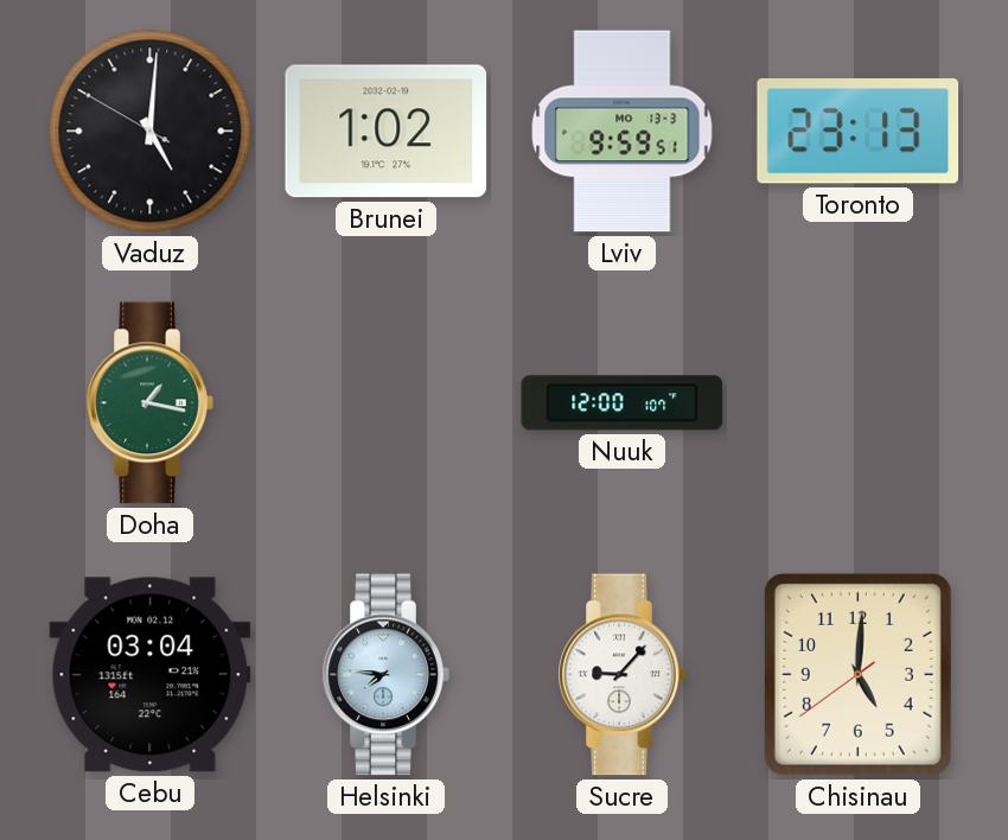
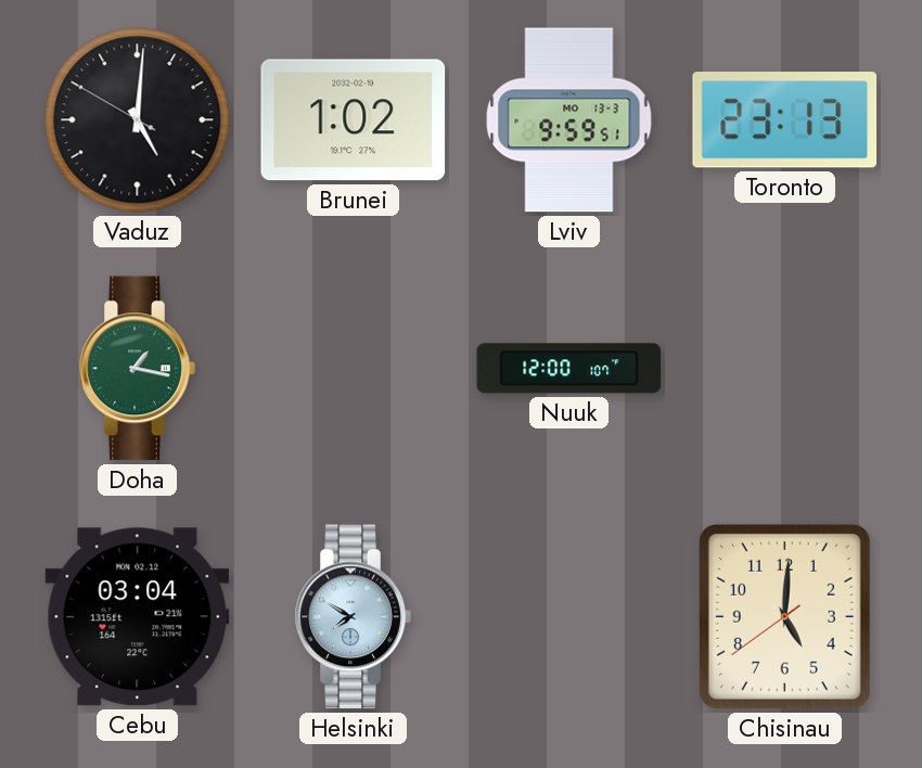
Helsinki: 7:46 -> 7:50
Sucre: 9:07 -> none
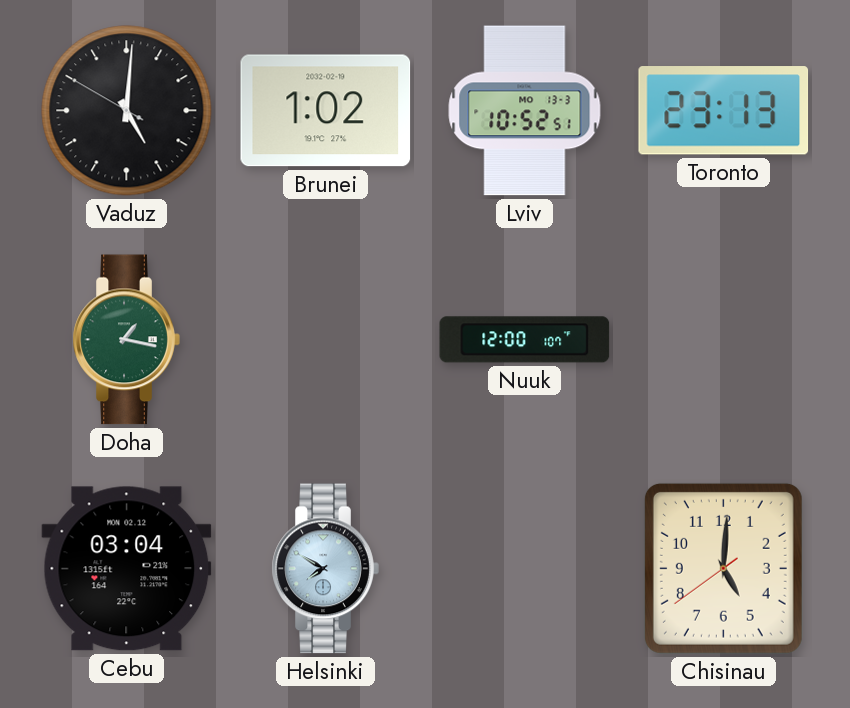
Lviv: 9:59 -> 10:52
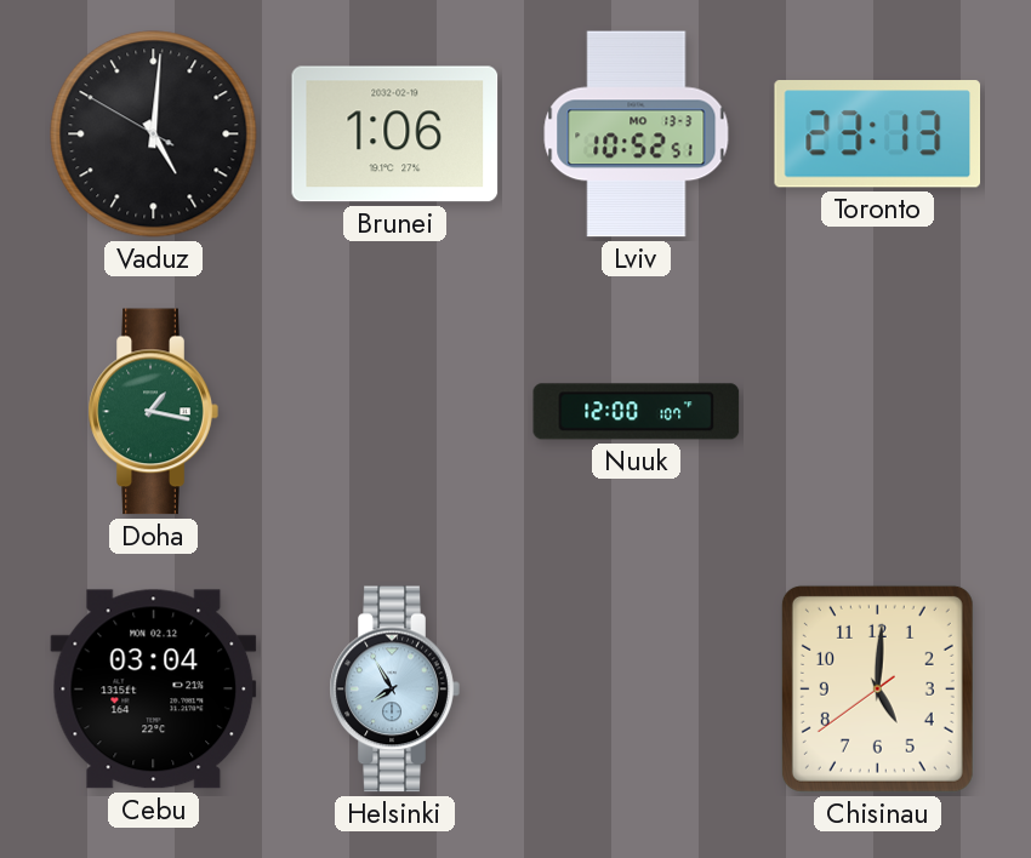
Brunei: 1:02 -> 1:06
Helsinki: 7:50 -> 7:55
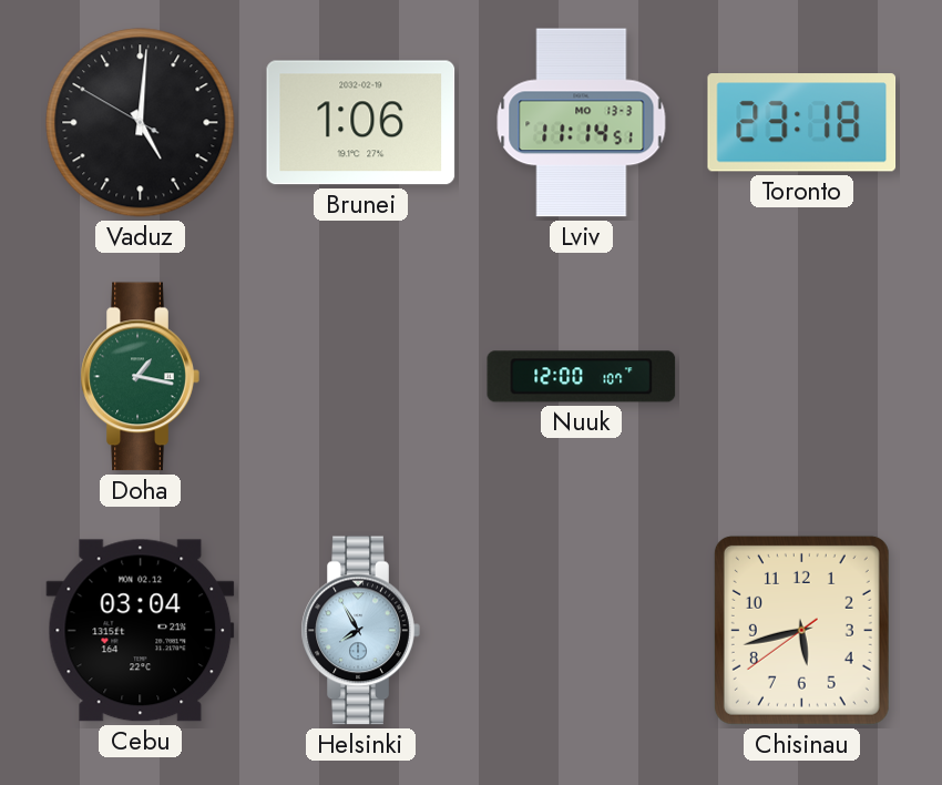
Lviv: 10:52 -> 11:14
Toronto: 23:13 -> 23:18
Chisinau: 5:00 -> 5:42
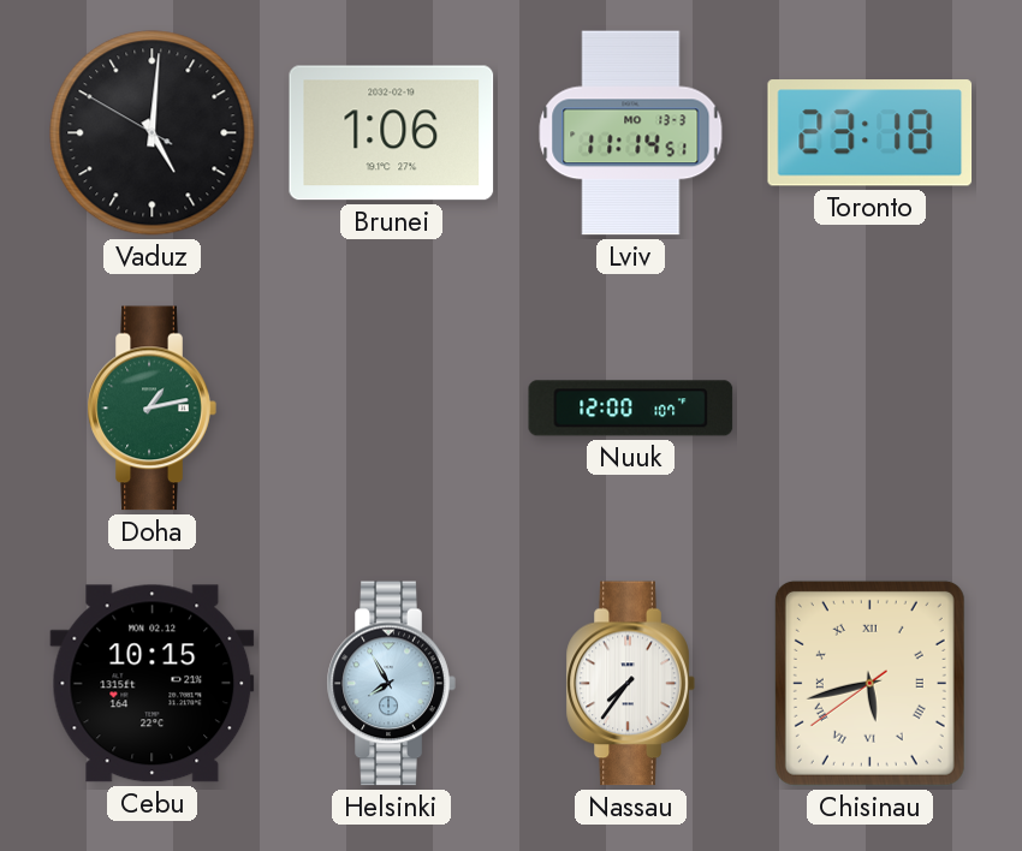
Doha: 1:17 -> 1:13
Cebu: 03:04 -> 10:15
Nassau: none -> 7:36
Chisinau numerals: Arabic -> Roman
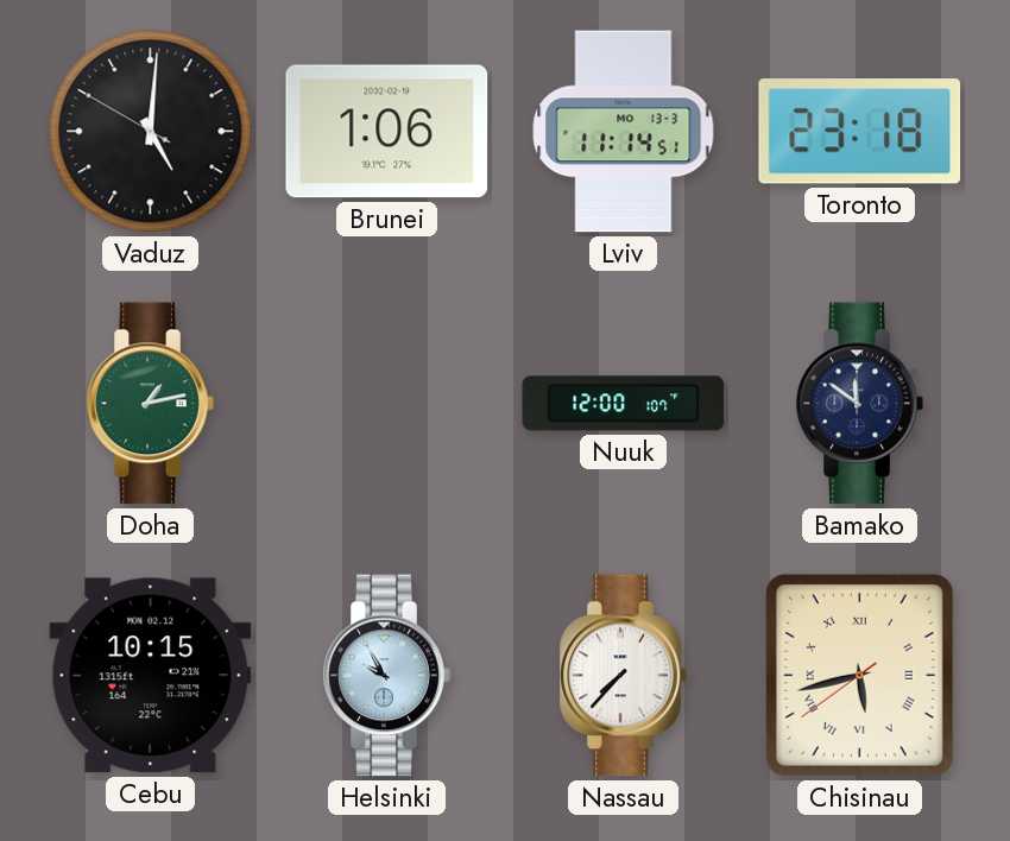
Bamako: none -> 11:51
Helsinki: 7:55 -> 9:55
Nassau: 7:36 -> 7:37
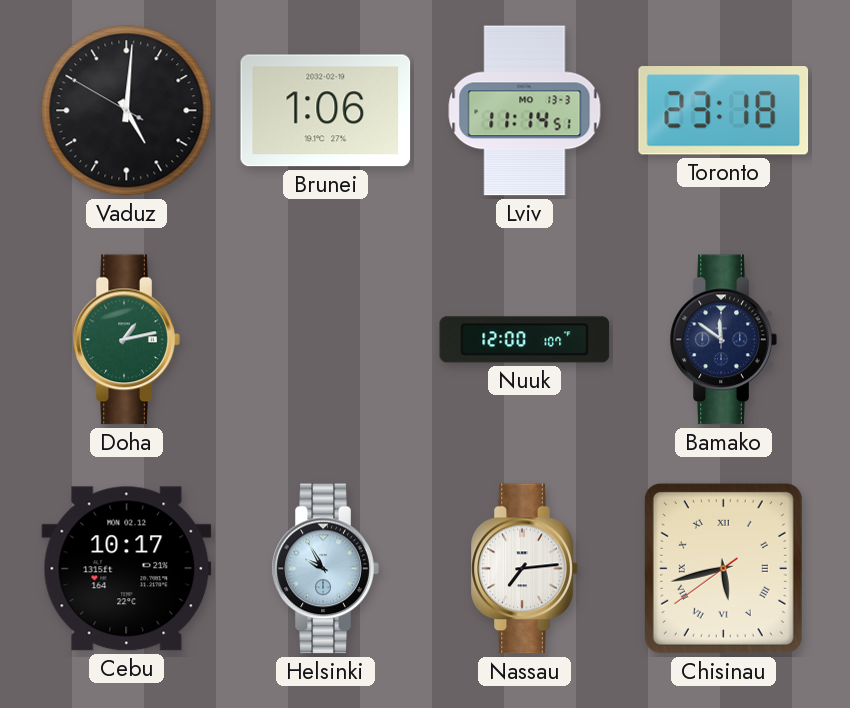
Cebu: 10:15 -> 10:17
Nassau: 7:37 -> 7:14
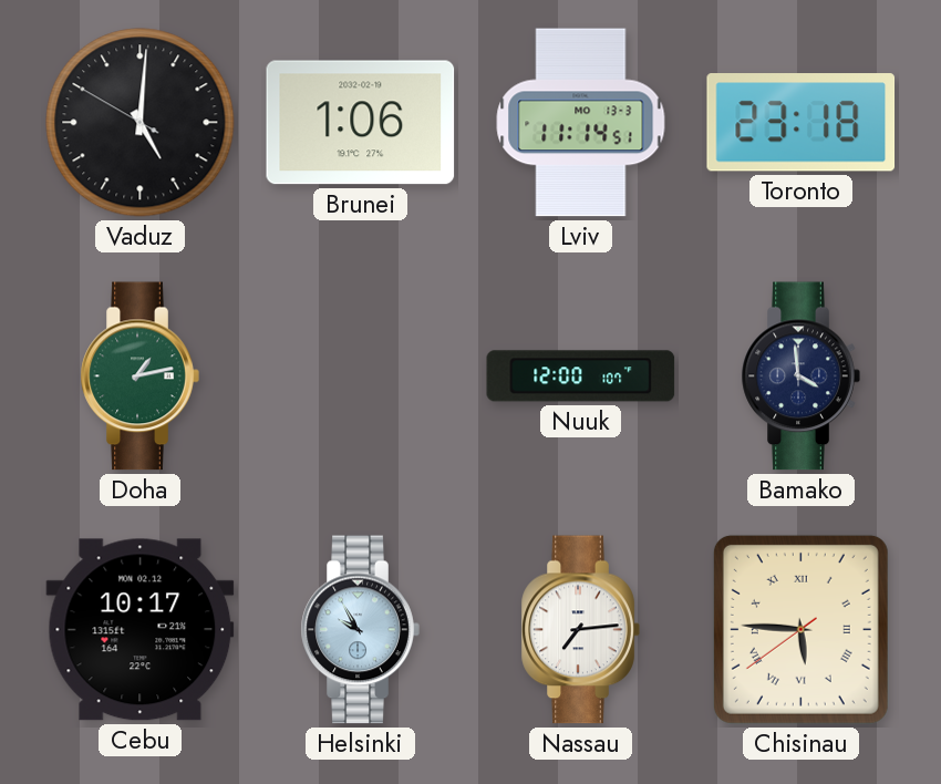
Bamako: 11:51 -> 3:59
Chisinau: 5:42 -> 5:45
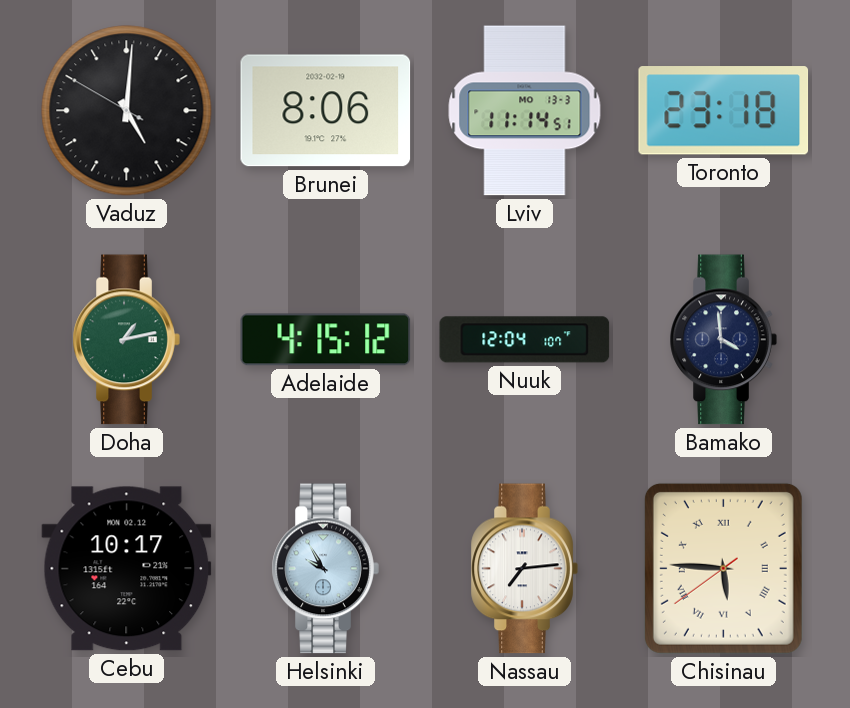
Brunei: 1:06 -> 8:06
Adelaide: none -> 4:15
Nuuk: 12:00 -> 12:04
